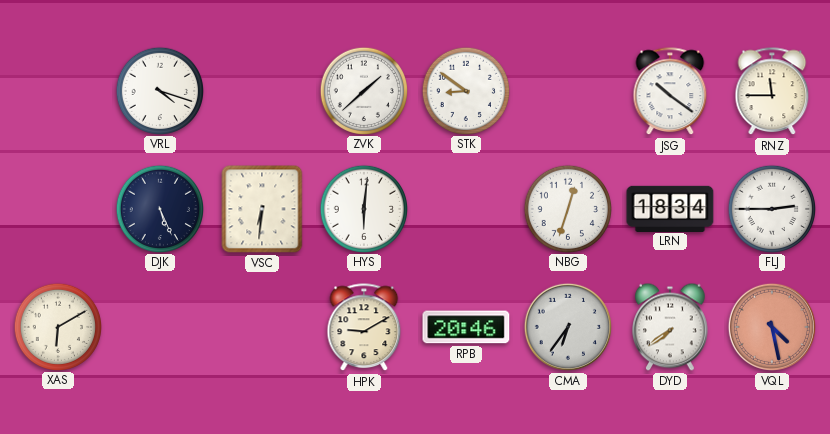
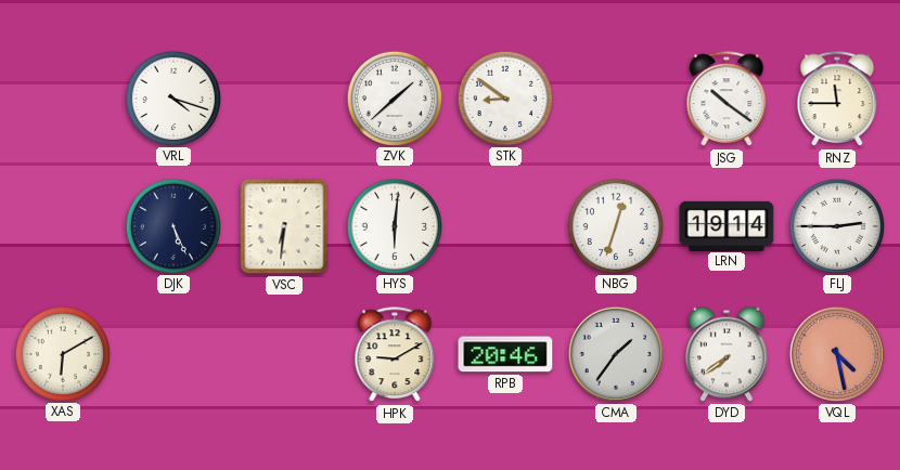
LRN: 18:34 -> 19:14
CMA: 6:36 -> 1:36
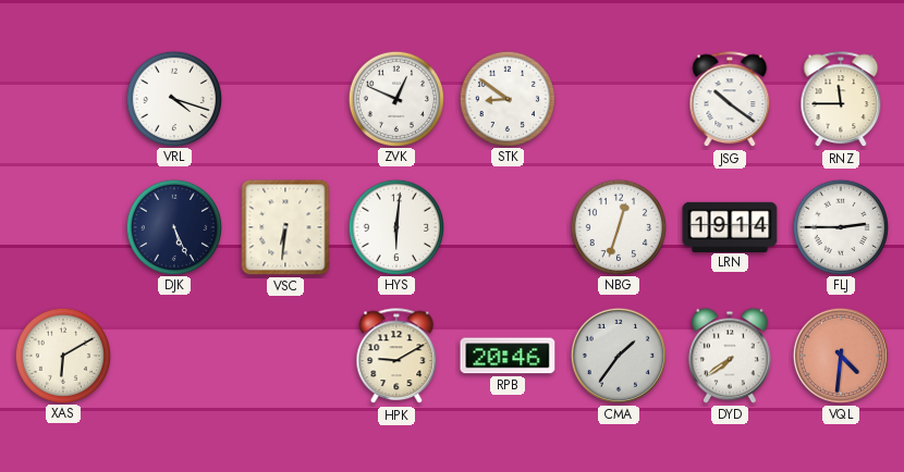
ZVK: 1:38 -> 12:49
VQL: 4:28 -> 4:31
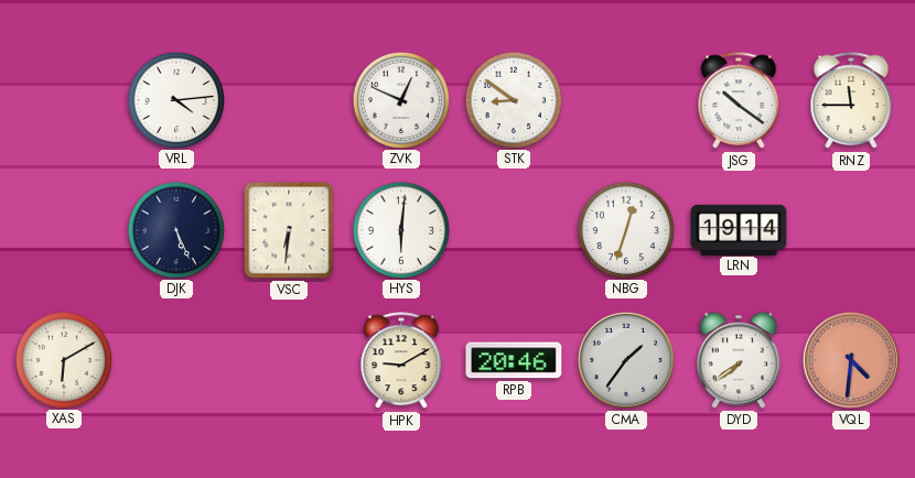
VRL: 4:18 -> 4:14
FLJ: 2:45 -> none
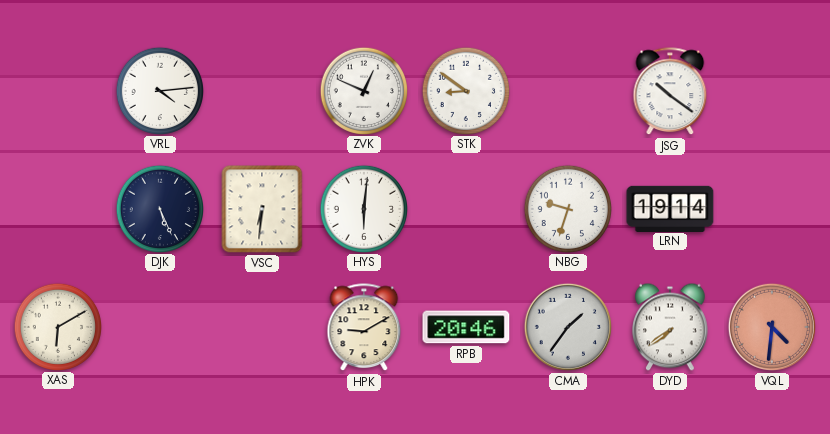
RNZ: 11:45 -> none
NBG: 12:33 -> 9:33
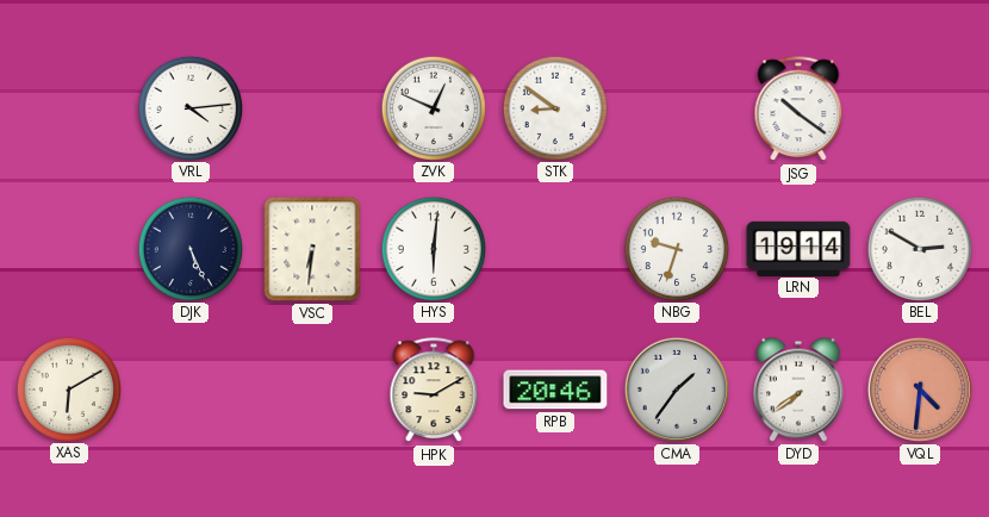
BEL: none -> 2:50
